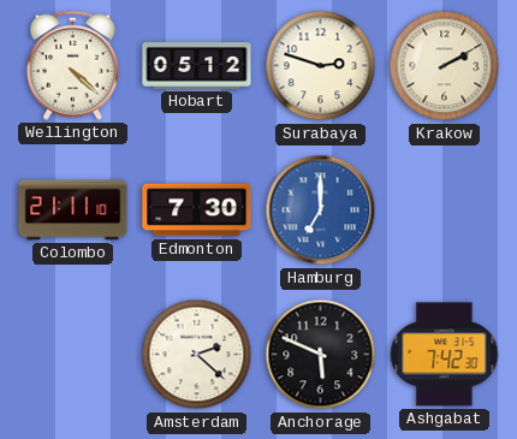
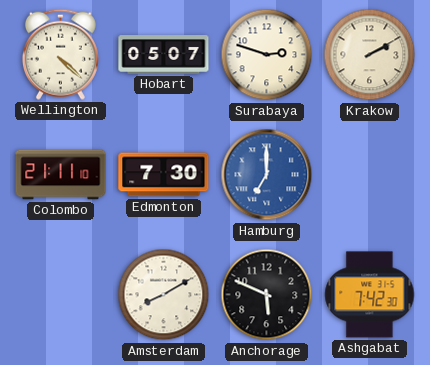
Hobart: 05:12 -> 05:07
Amsterdam: 2:22 -> 8:10
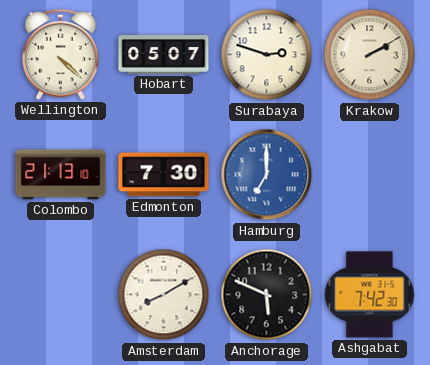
Colombo: 21:11 -> 21:13
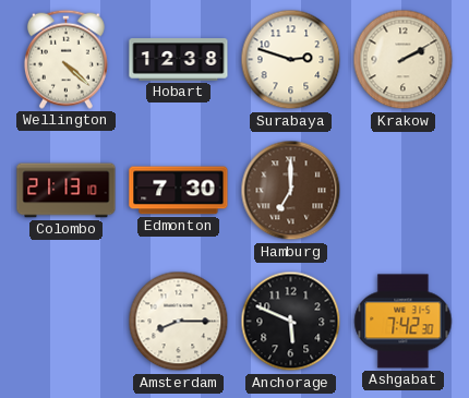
Hobart: 05:07 -> 12:38
Hamburg dial: blue -> brown
Amsterdam: 8:10 -> 8:15
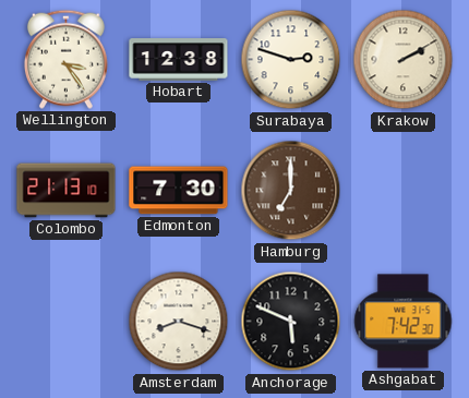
Wellington: 4:22 -> 3:24
Amsterdam: 8:15 -> 8:18
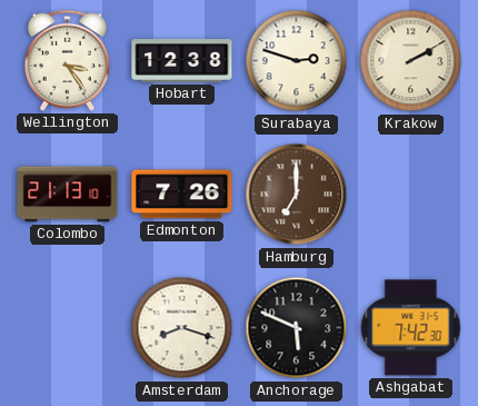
Edmonton: 7:30 -> 7:26
